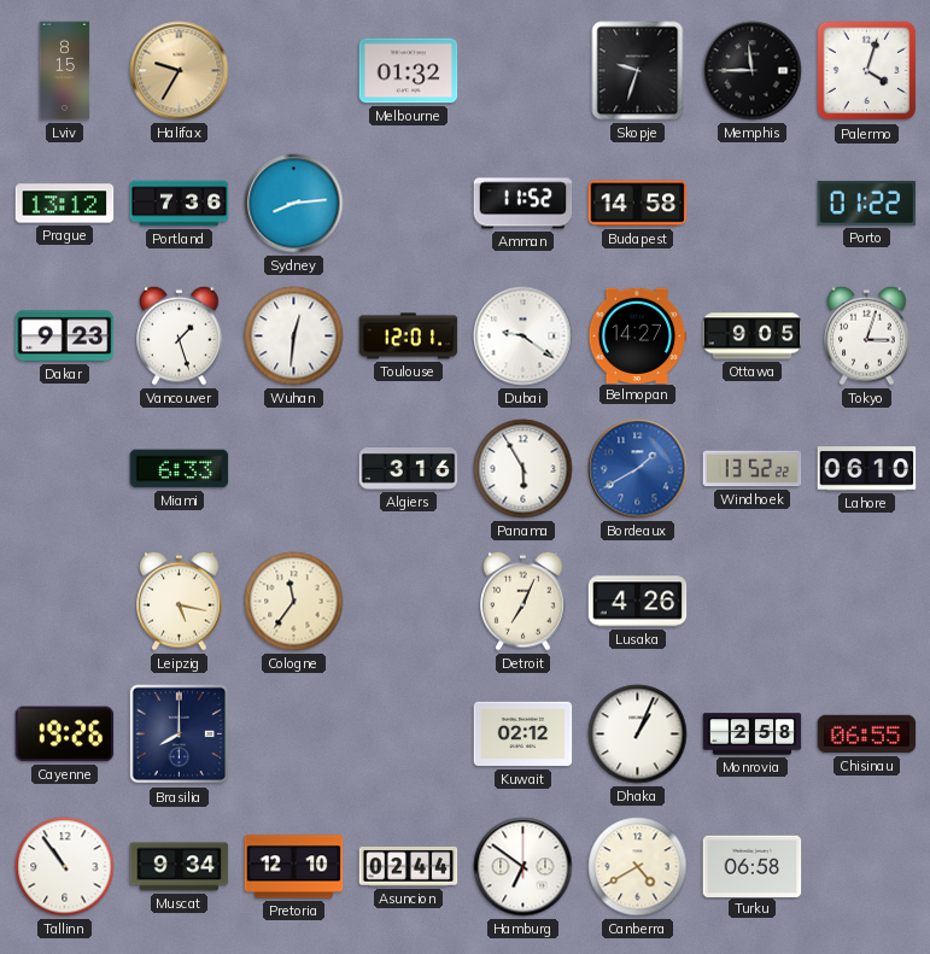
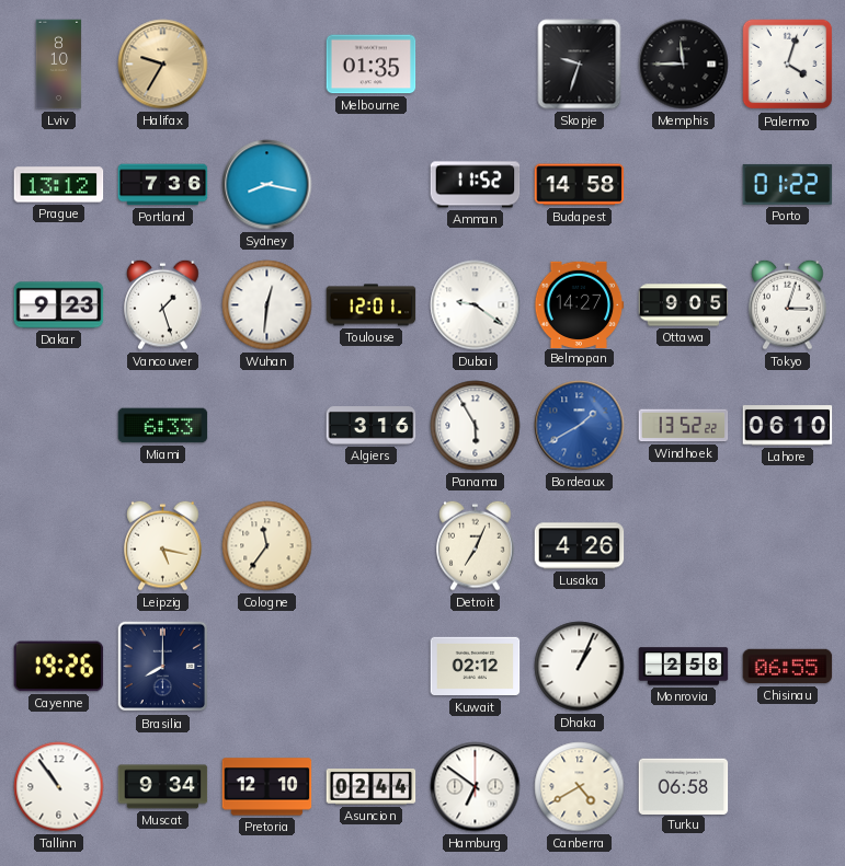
Lviv: 8:15 -> 8:10
Melbourne: 01:32 -> 01:35
Sydney: 8:14 -> 8:17
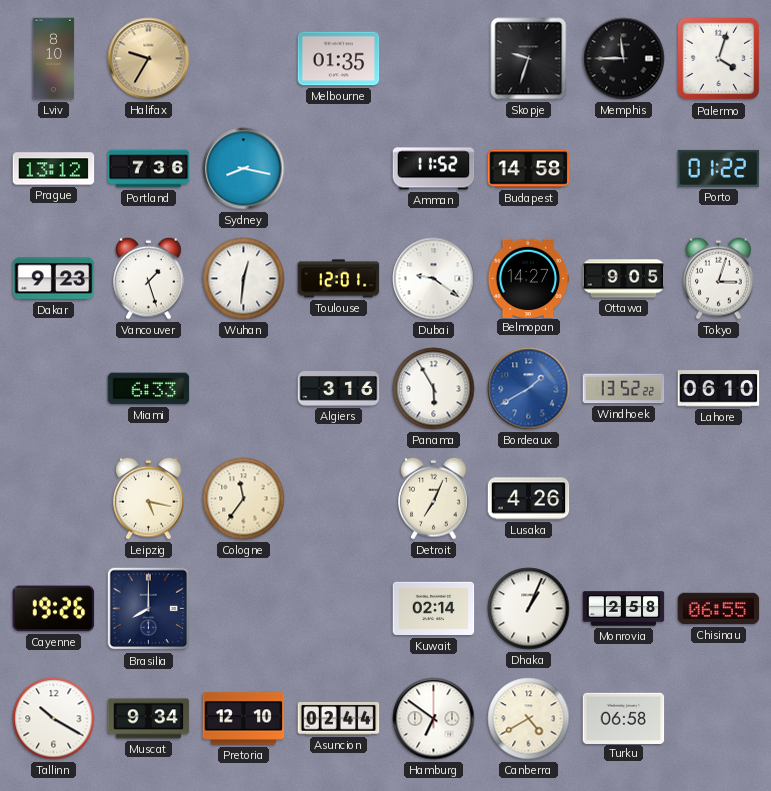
Kuwait: 02:12 -> 02:14
Tallinn: 10:54 -> 10:20
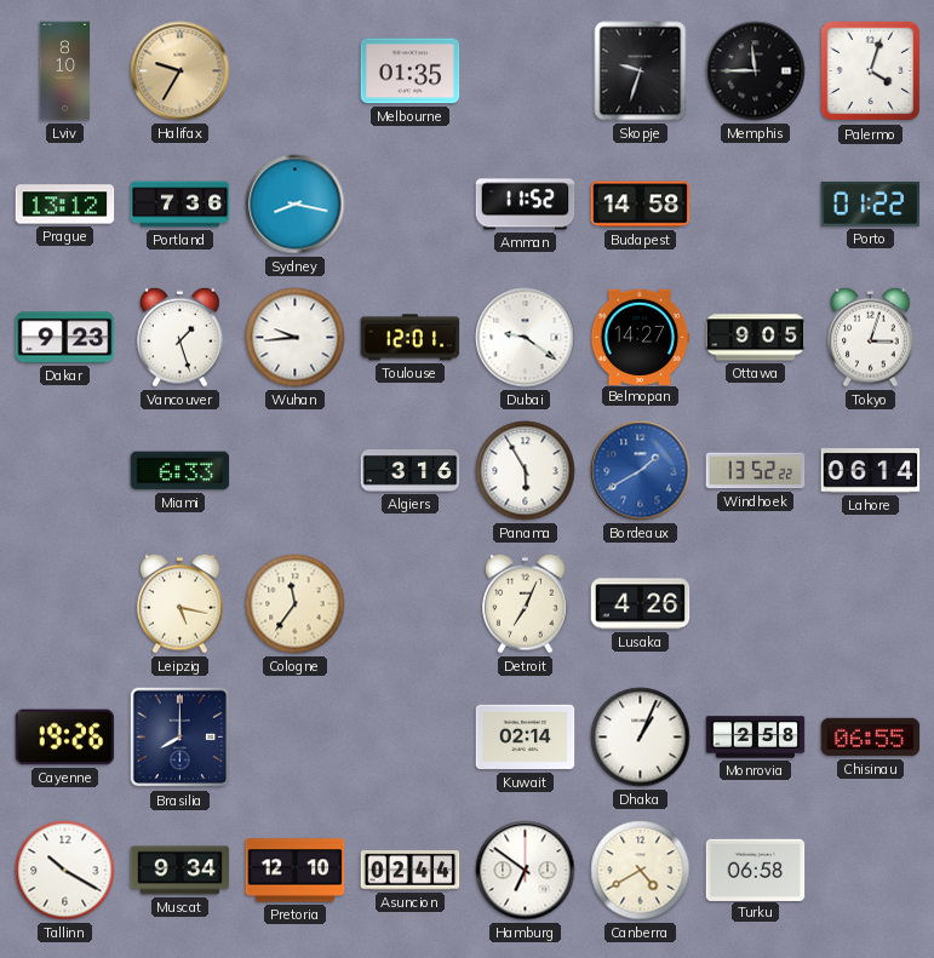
Wuhan: 12:31 -> 9:44
Lahore: 06:10 -> 06:14
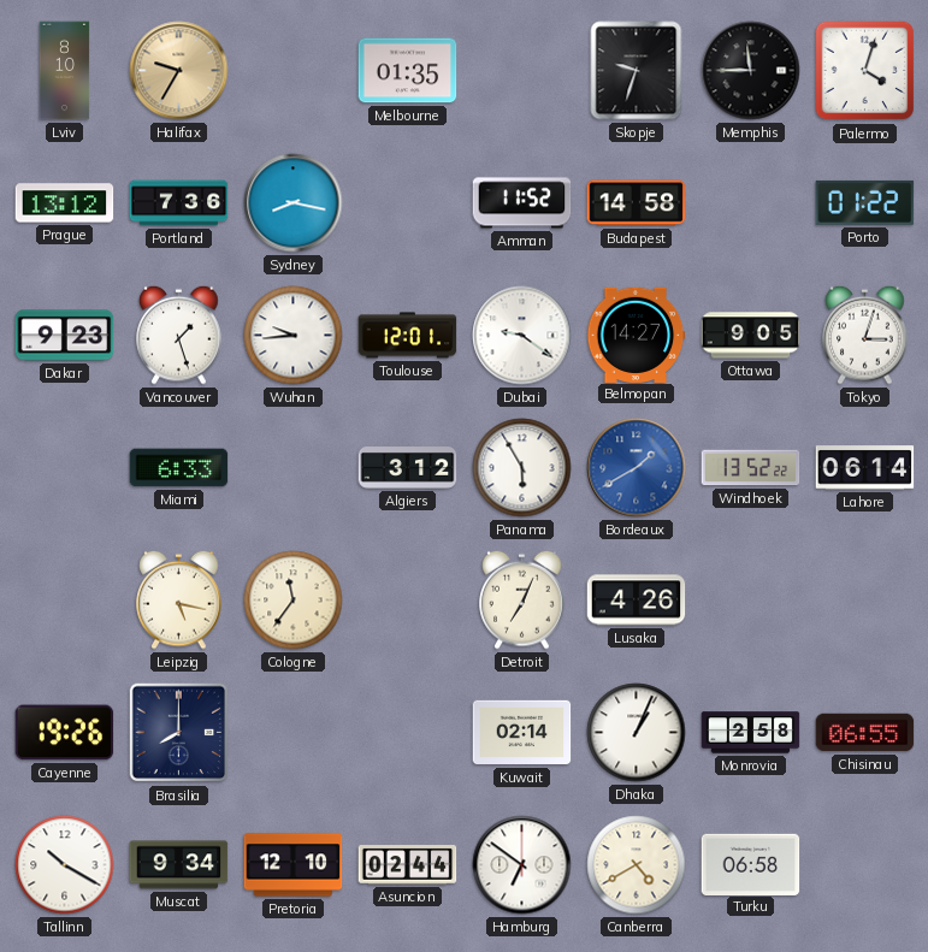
Algiers: 3:16 -> 3:12
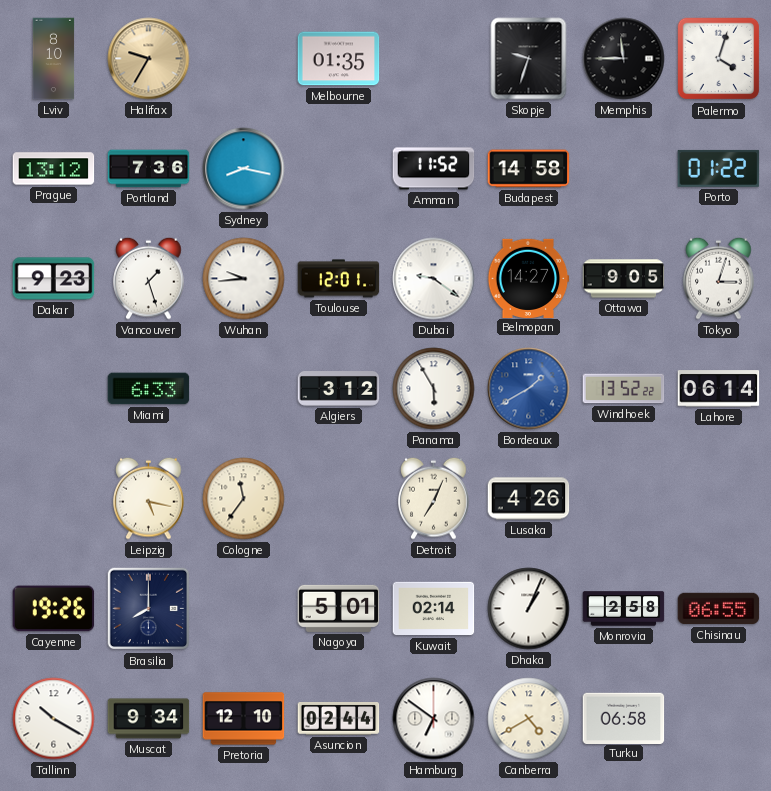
Nagoya: none -> 5:01
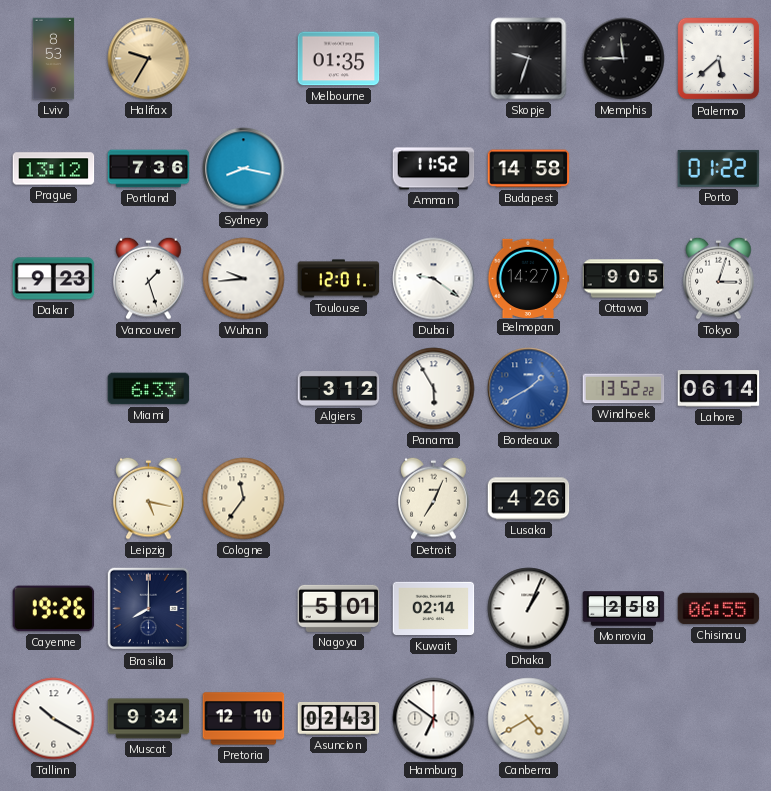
Lviv: 8:10 -> 8:53
Palermo: 4:03 -> 5:38
Asuncion: 02:44 -> 02:43
Turku: 06:58 -> none
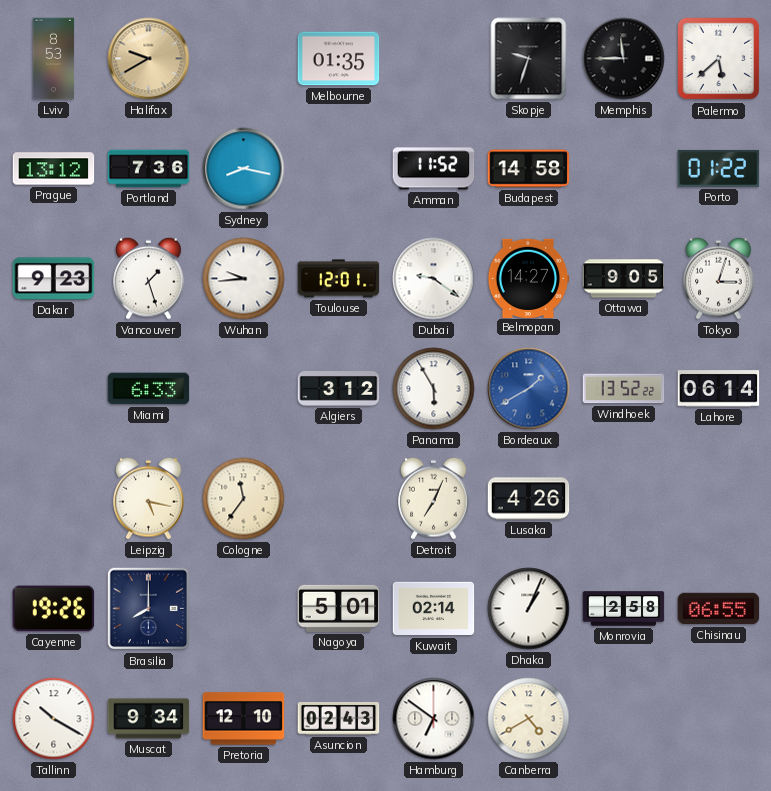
Halifax: 9:35 -> 9:40
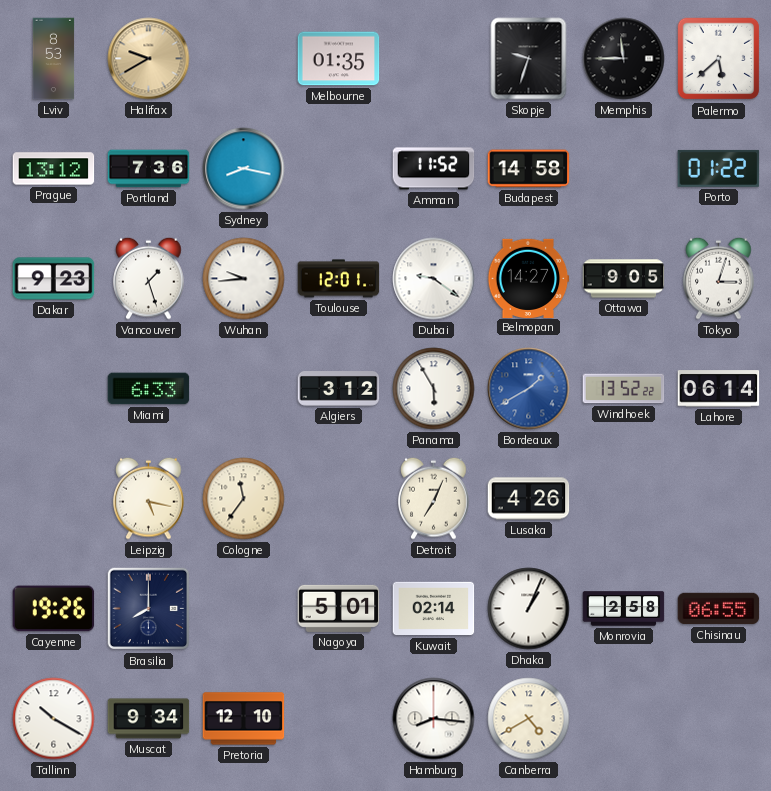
Asuncion: 02:43 -> none
Hamburg: 6:51 -> 8:16
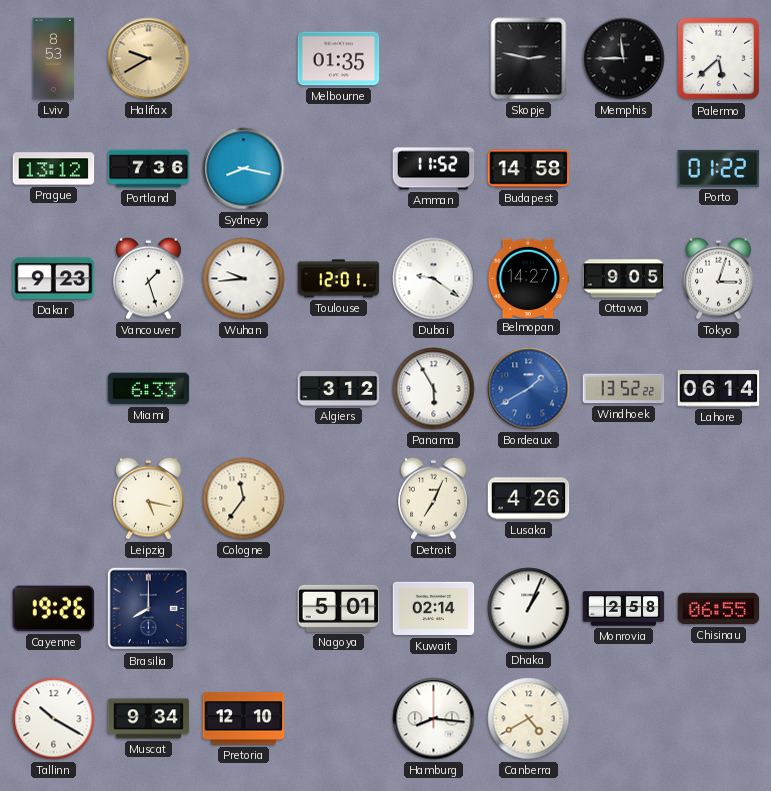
Skopje: 9:33 -> 2:47
